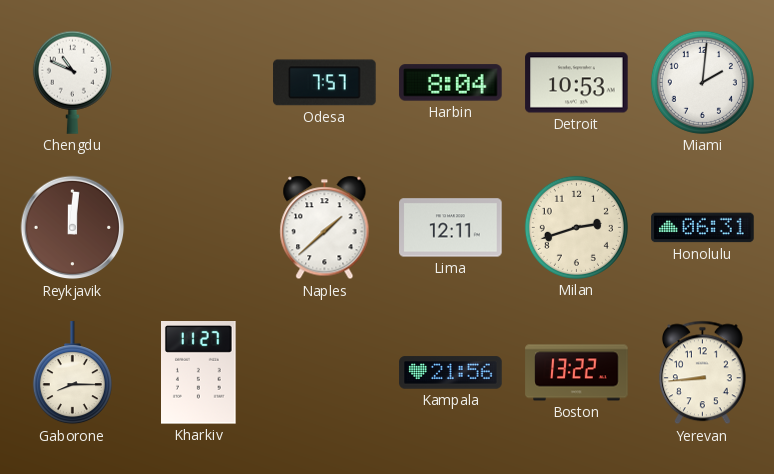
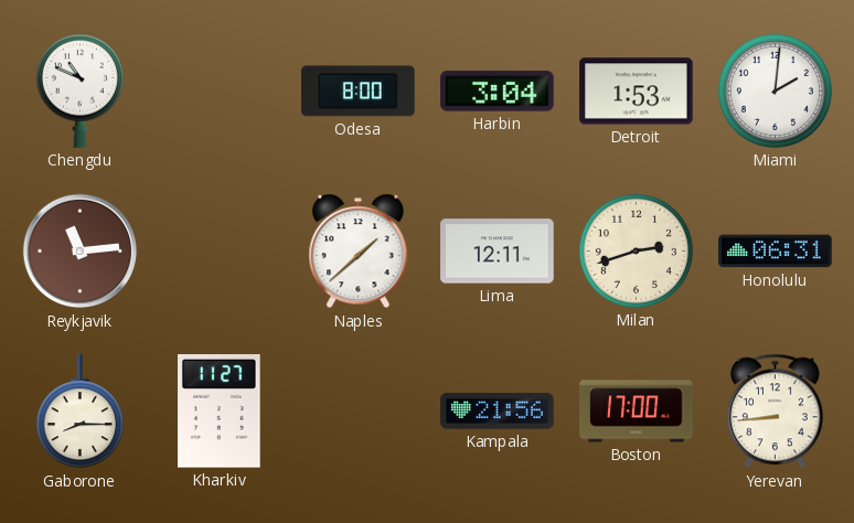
Odesa: 7:57 -> 8:00
Harbin: 8:04 -> 3:04
Detroit: 10:53 -> 1:53
Reykjavik: 12:01 -> 11:14
Boston: 13:22 -> 17:00
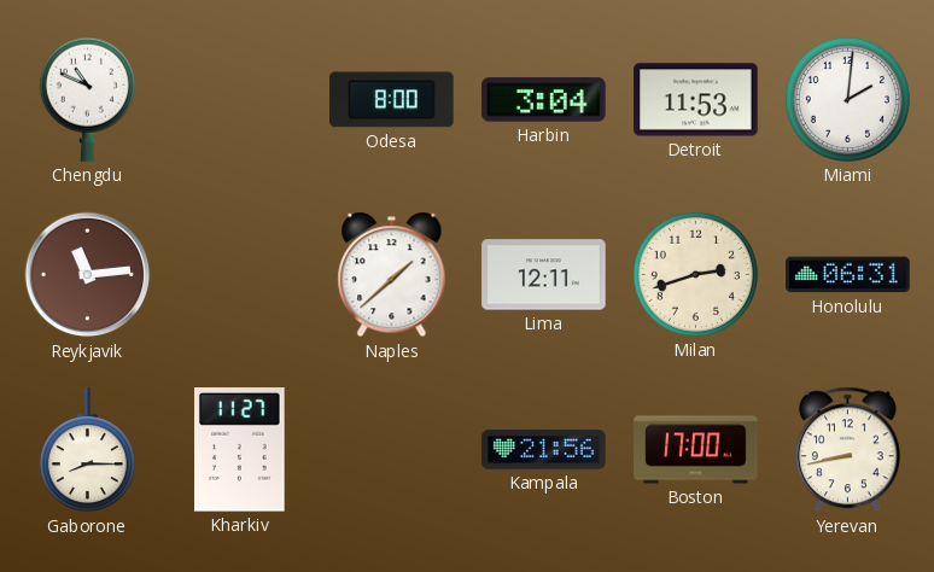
Detroit: 1:53 -> 11:53
Yerevan: 8:44 -> 8:43
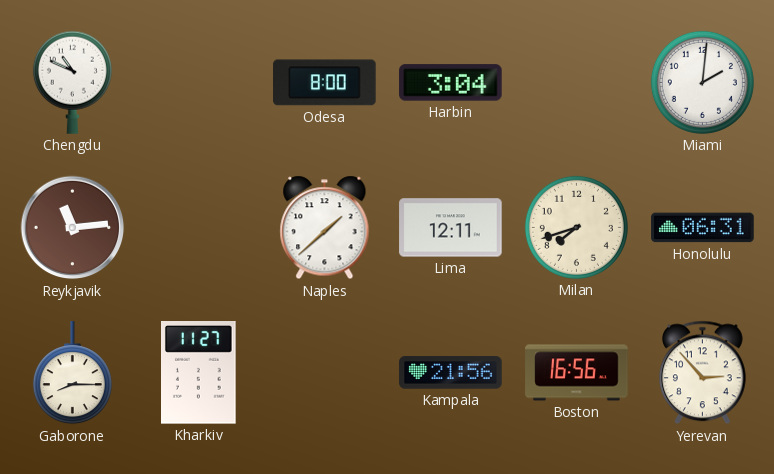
Detroit: 11:53 -> none
Milan: 2:42 -> 7:42
Boston: 17:00 -> 16:56
Yerevan: 8:43 -> 2:53
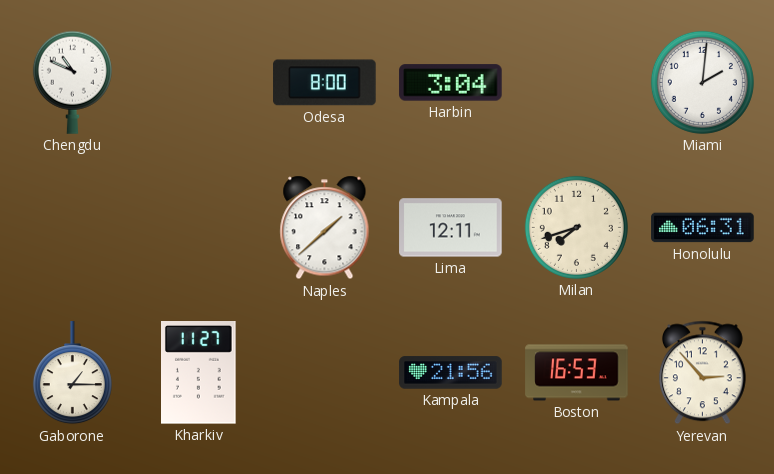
Reykjavik: 11:14 -> none
Gaborone: 8:15 -> 1:15
Boston: 16:56 -> 16:53
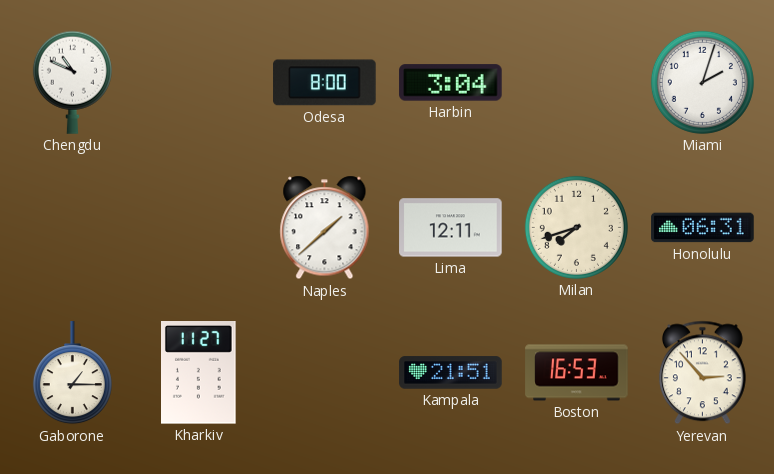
Miami: 2:01 -> 2:03
Kampala: 21:56 -> 21:51
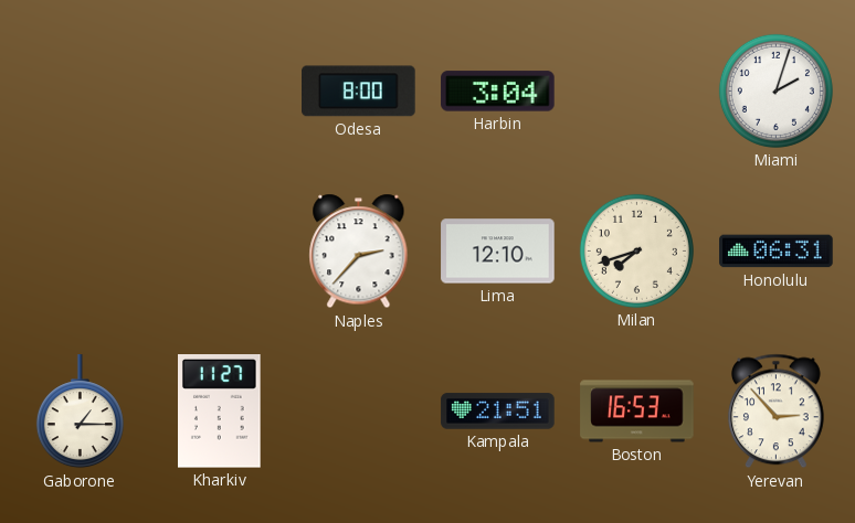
Chengdu: 10:49 -> none
Naples: 1:38 -> 2:37
Lima: 12:11 -> 12:10
